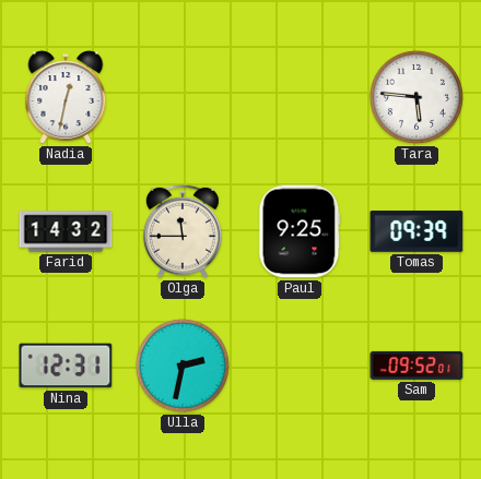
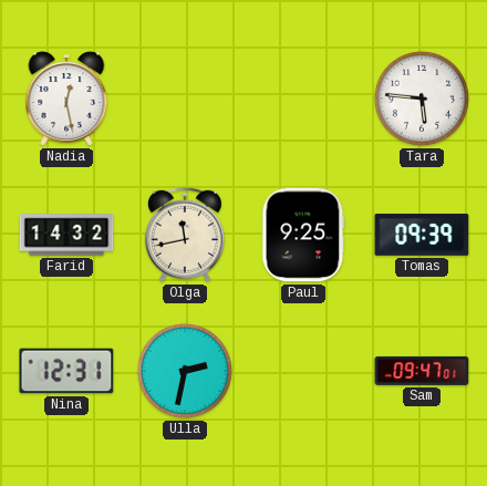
Nadia: 12:32 -> 12:28
Olga: 11:45 -> 11:43
Sam: 09:52 -> 09:47
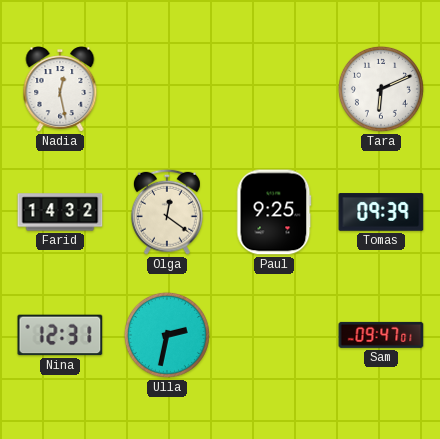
Tara: 5:46 -> 6:11
Olga: 11:43 -> 12:21
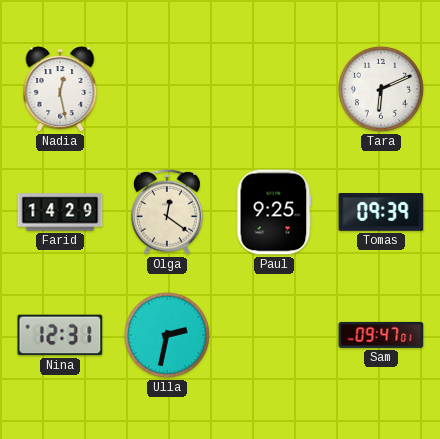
Farid: 14:32 -> 14:29
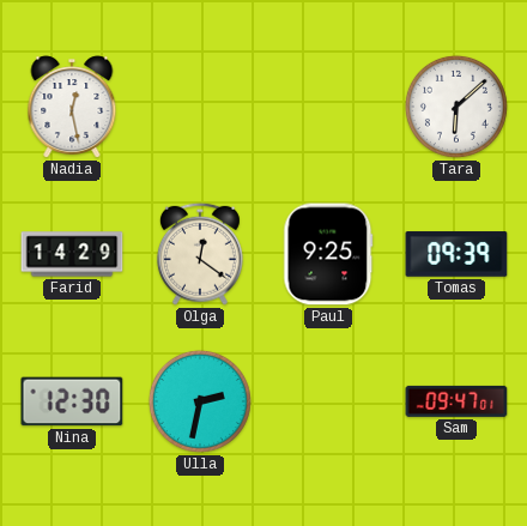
Tara: 6:11 -> 6:08
Nina: 12:31 -> 12:30
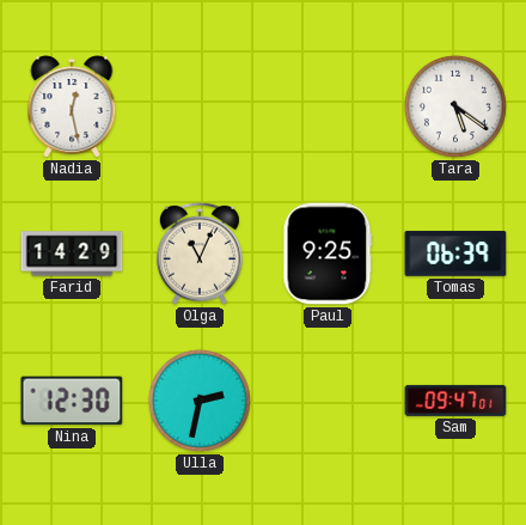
Tara: 6:08 -> 5:21
Olga: 12:21 -> 11:04
Tomas: 09:39 -> 06:39
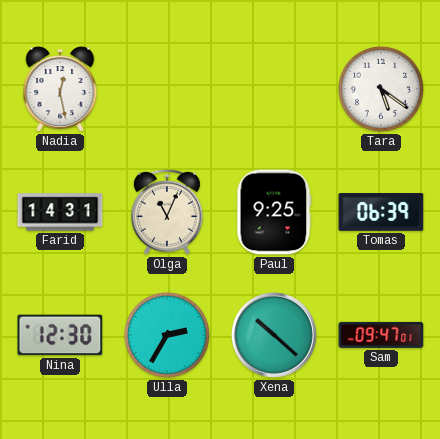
Farid: 14:29 -> 14:31
Ulla: 2:32 -> 2:35
Xena: none -> 10:22
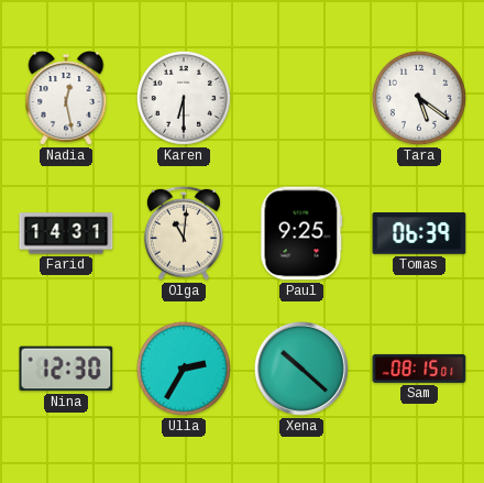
Karen: none -> 6:30
Olga: 11:04 -> 11:01
Sam: 09:47 -> 08:15
